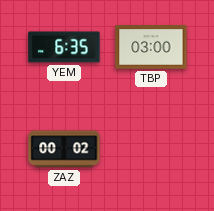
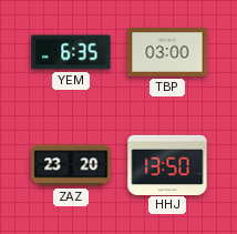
ZAZ: 00:02 -> 23:20
HHJ: none -> 13:50
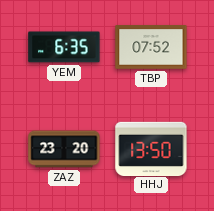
TBP: 03:00 -> 07:52
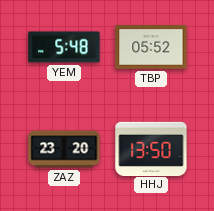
YEM: 6:35 -> 5:48
TBP: 07:52 -> 05:52
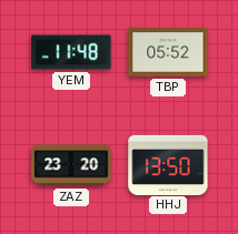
YEM: 5:48 -> 11:48
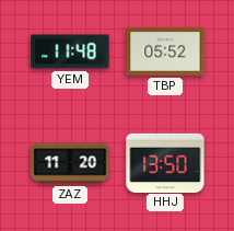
ZAZ: 23:20 -> 11:20
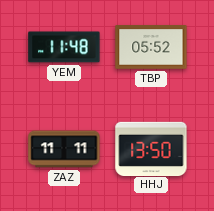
ZAZ: 11:20 -> 11:11
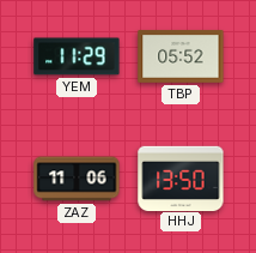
YEM: 11:48 -> 11:29
ZAZ: 11:11 -> 11:06
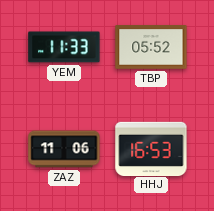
YEM: 11:29 -> 11:33
HHJ: 13:50 -> 16:53
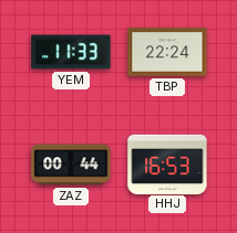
TBP: 05:52 -> 22:24
ZAZ: 11:06 -> 00:44
